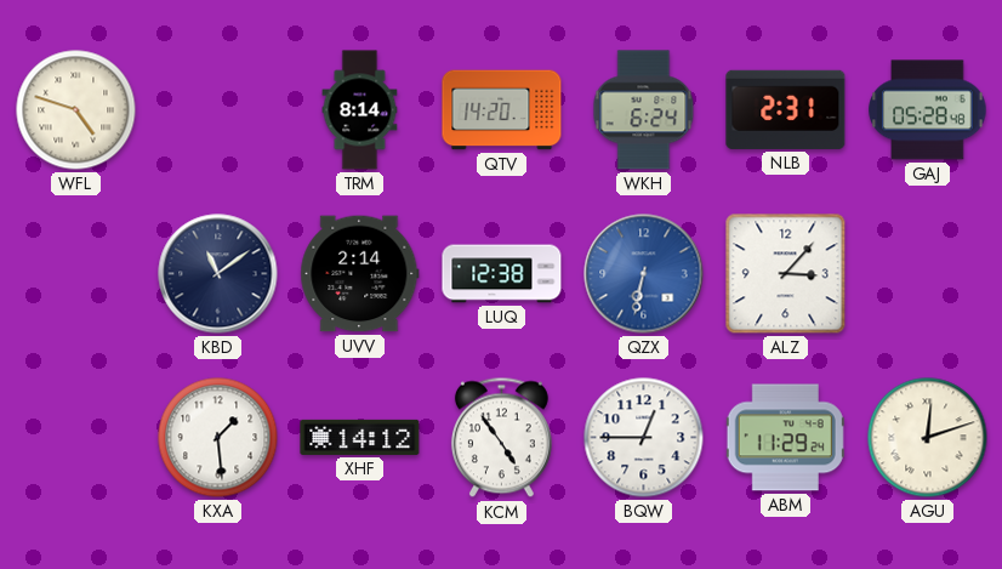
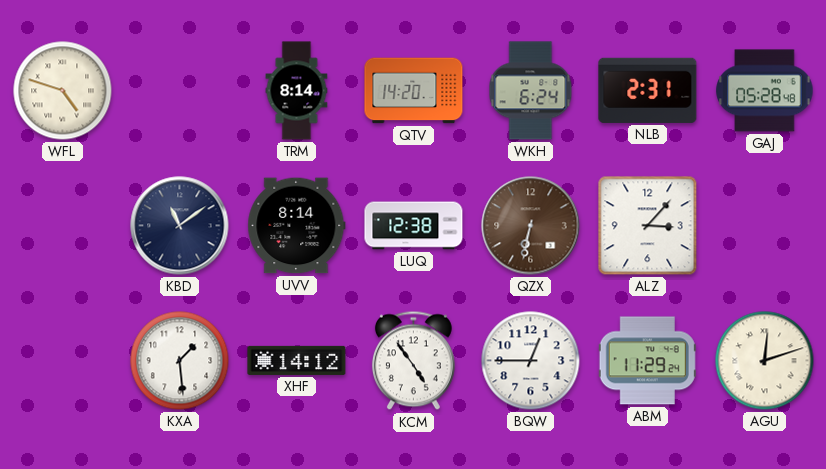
UVV: 2:14 -> 8:14
QZX dial: blue -> brown
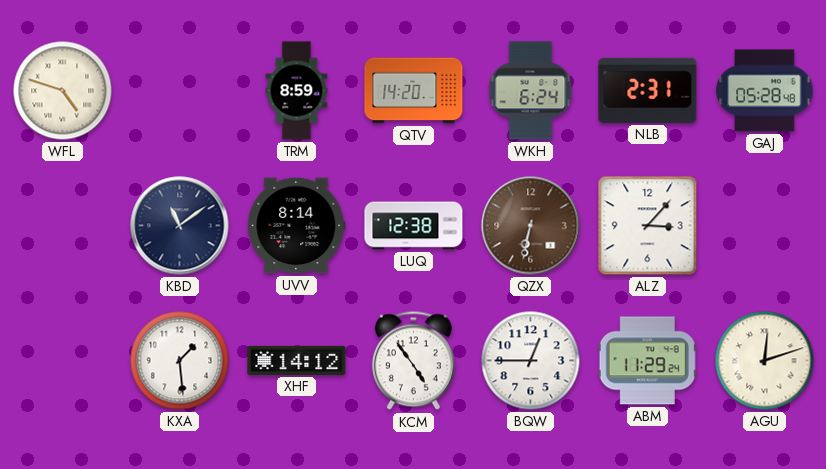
TRM: 8:14 -> 8:59
